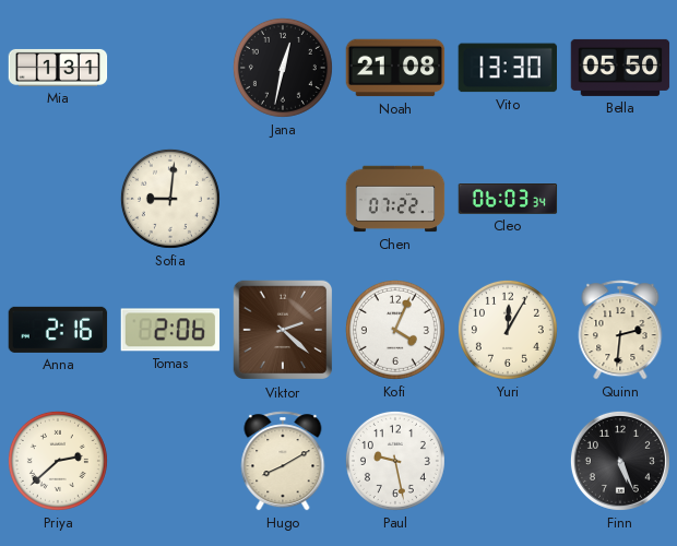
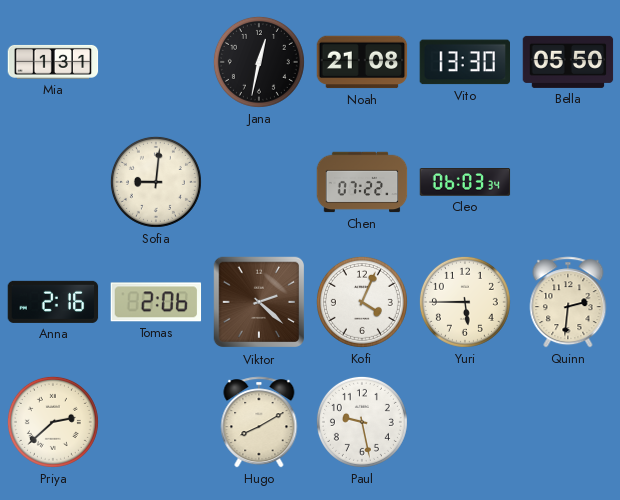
Yuri: 12:05 -> 5:45
Finn: 5:26 -> none
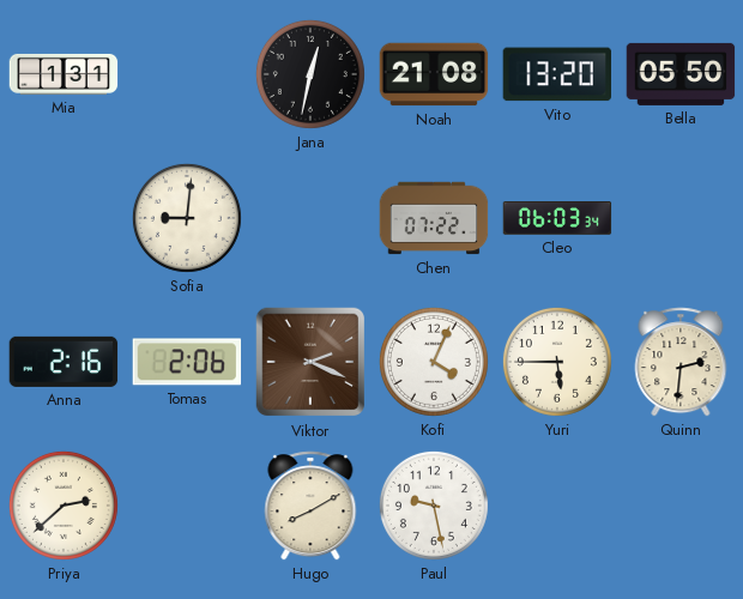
Vito: 13:30 -> 13:20
Viktor: 2:22 -> 2:19
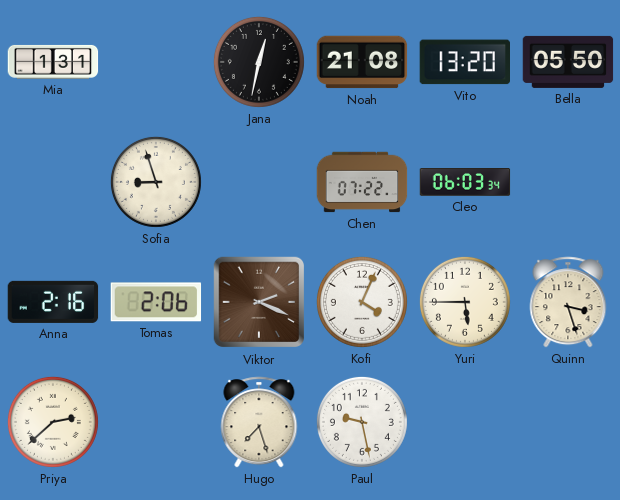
Sofia: 9:01 -> 8:57
Quinn: 2:31 -> 3:27
Hugo: 8:10 -> 7:27
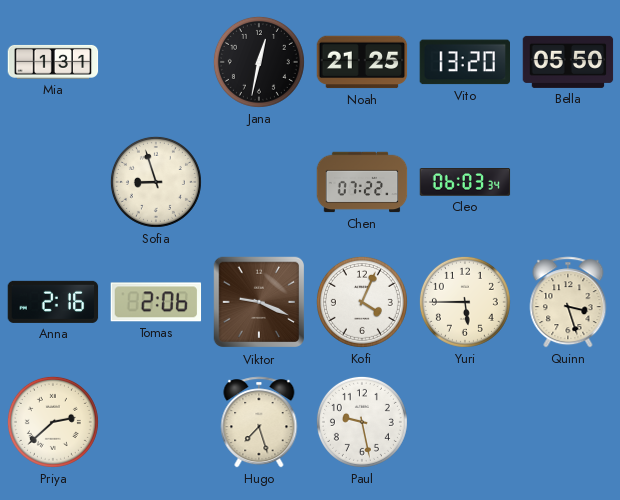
Noah: 21:08 -> 21:25
Viktor: 2:19 -> 9:19
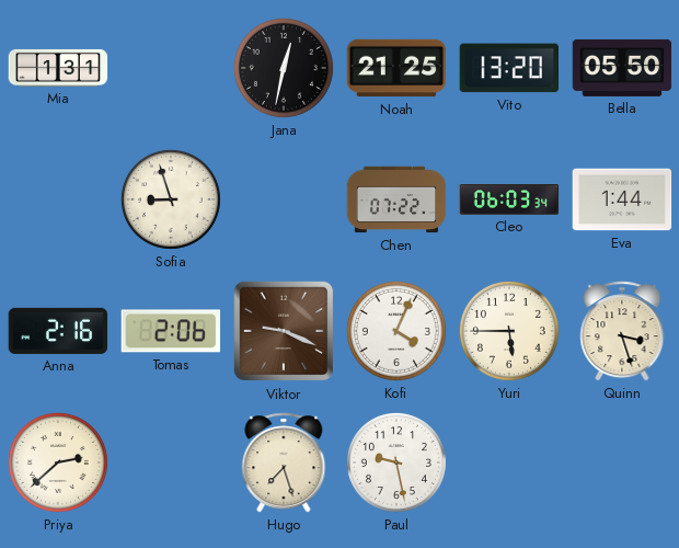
Eva: none -> 1:44
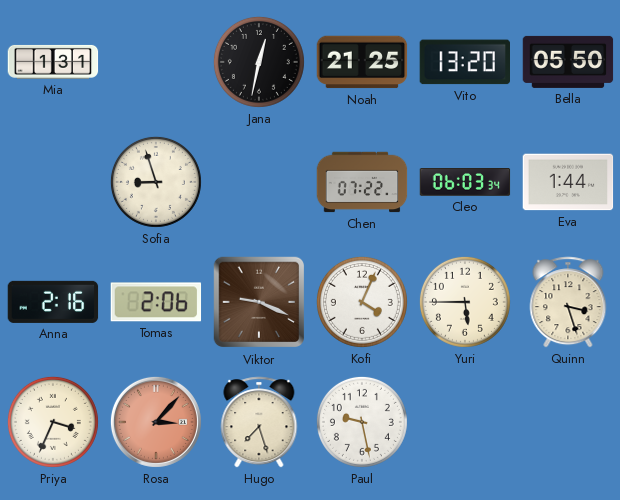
Priya: 2:38 -> 3:34
Rosa: none -> 3:07
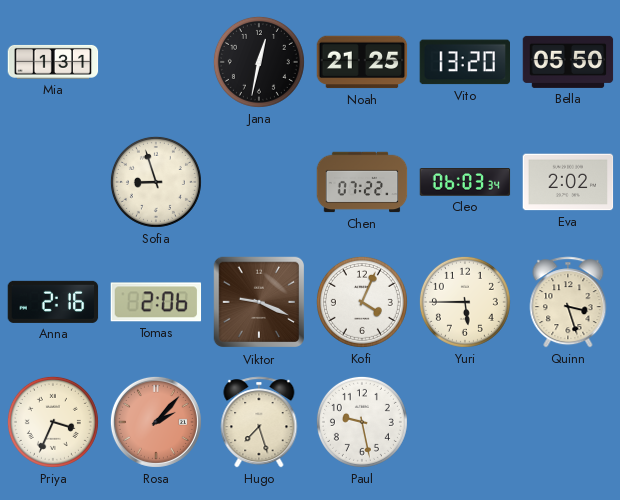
Eva: 1:44 -> 2:02
Rosa: 3:07 -> 2:07
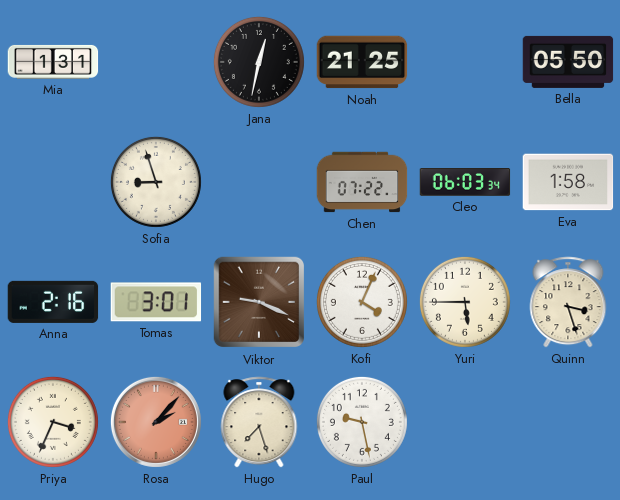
Vito: 13:20 -> none
Eva: 2:02 -> 1:58
Tomas: 2:06 -> 3:01
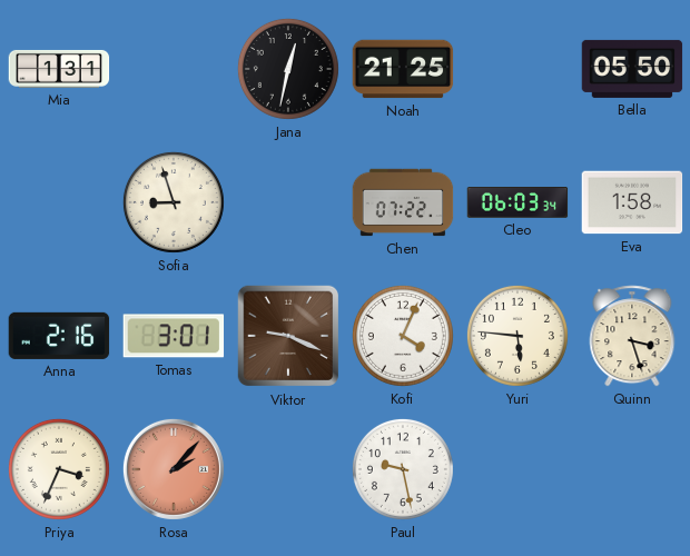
Yuri: 5:45 -> 5:46
Hugo: 7:27 -> none
